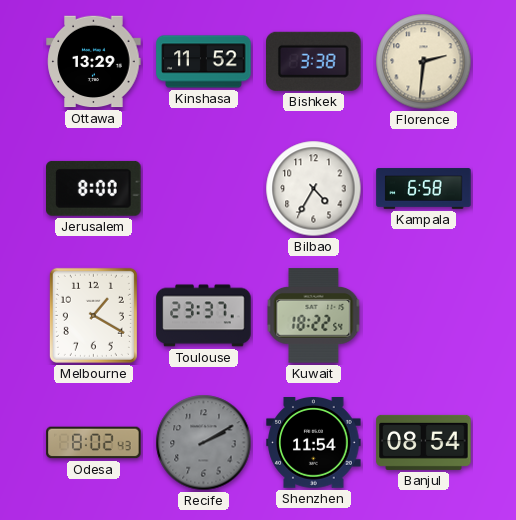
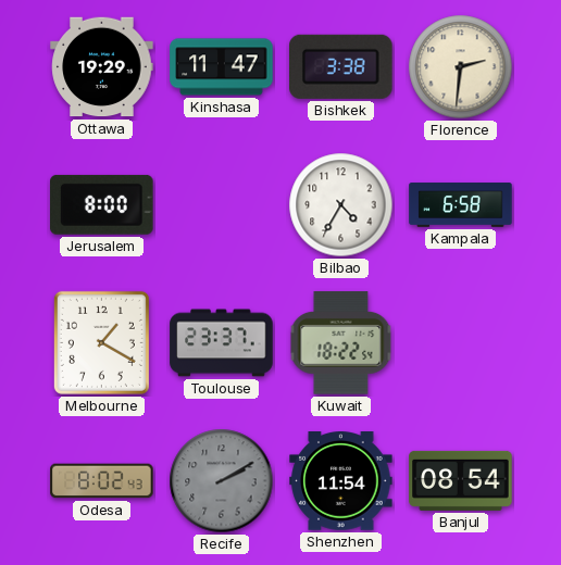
Ottawa: 13:29 -> 19:29
Kinshasa: 11:52 -> 11:47
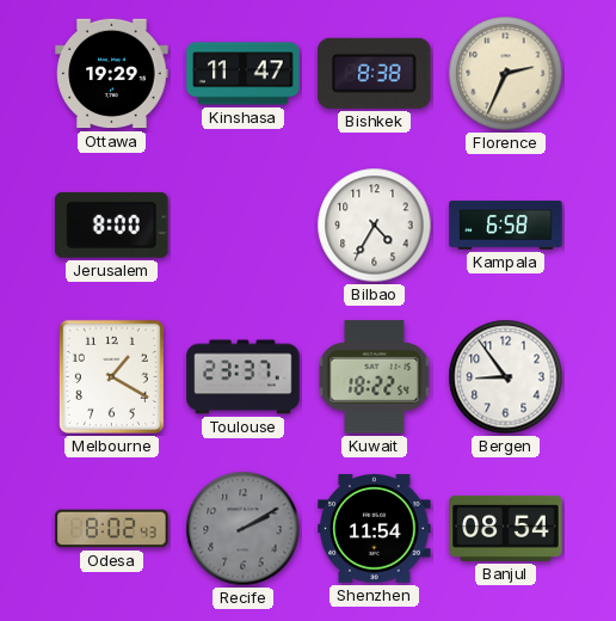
Bishkek: 3:38 -> 8:38
Florence: 2:31 -> 2:34
Bergen: none -> 8:54
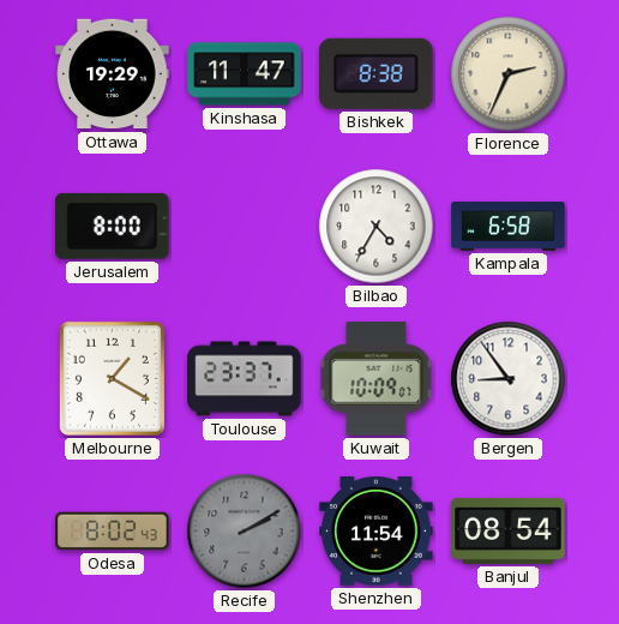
Kuwait: 18:22 -> 10:09
